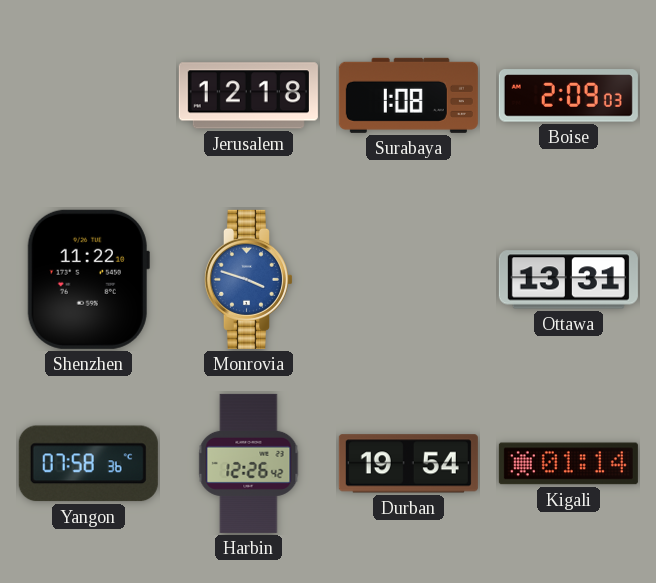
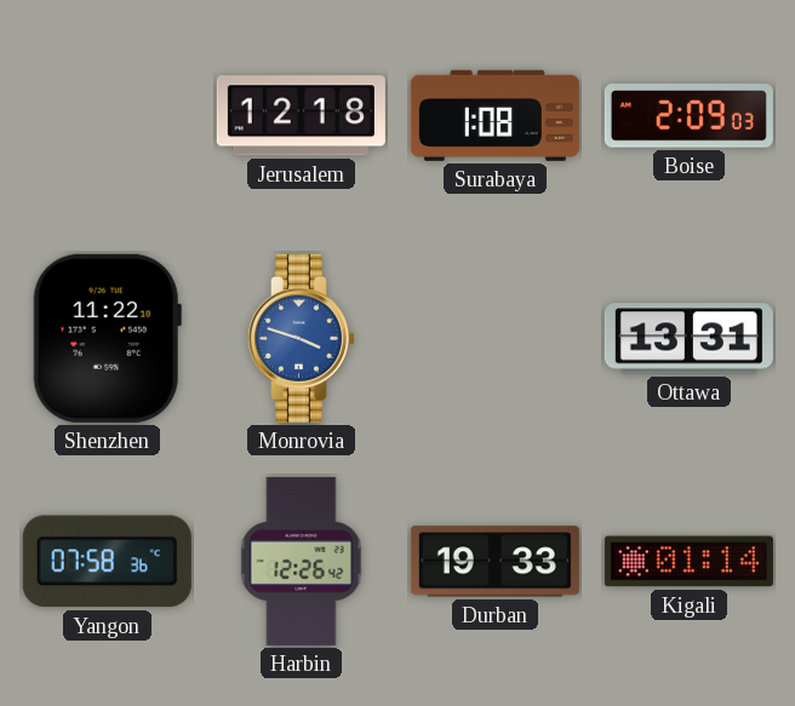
Durban: 19:54 -> 19:33
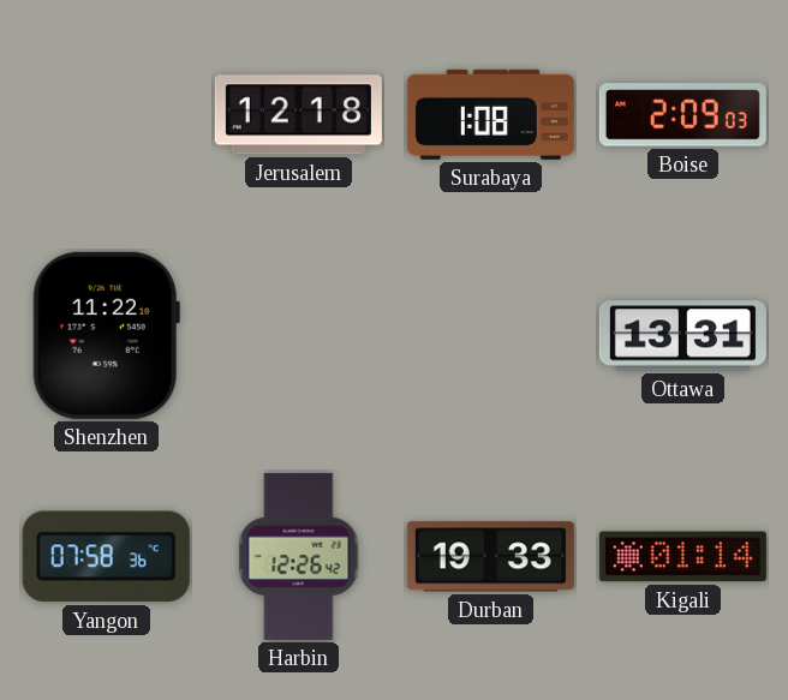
Monrovia: 3:48 -> none
